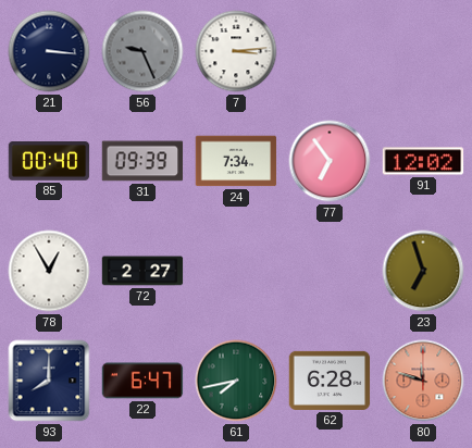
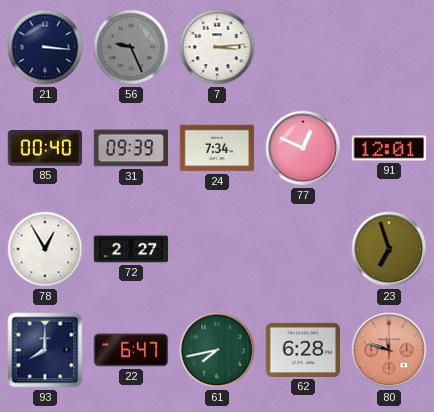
77: 6:54 -> 12:49
91: 12:02 -> 12:01
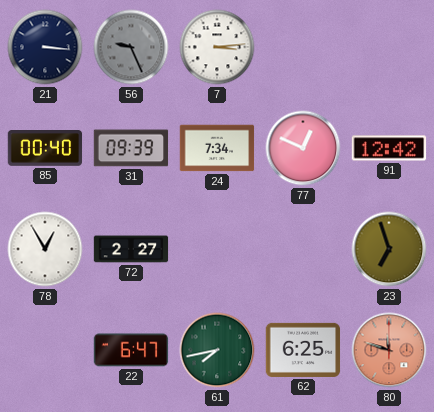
91: 12:01 -> 12:42
93: 8:00 -> none
62: 6:28 -> 6:25
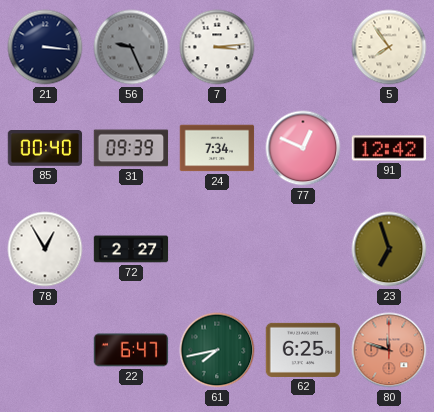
5: none -> 7:54
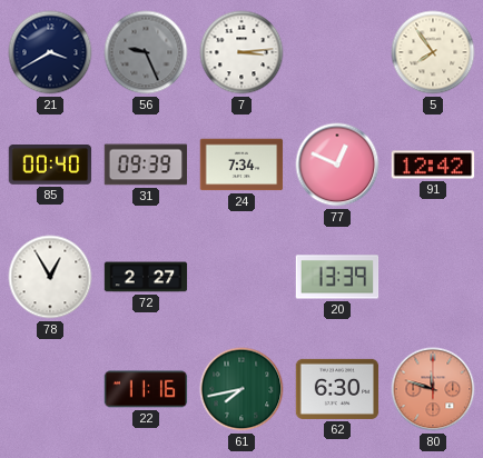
21: 3:16 -> 3:40
20: none -> 13:39
23: 6:57 -> none
22: 6:47 -> 11:16
62: 6:25 -> 6:30
